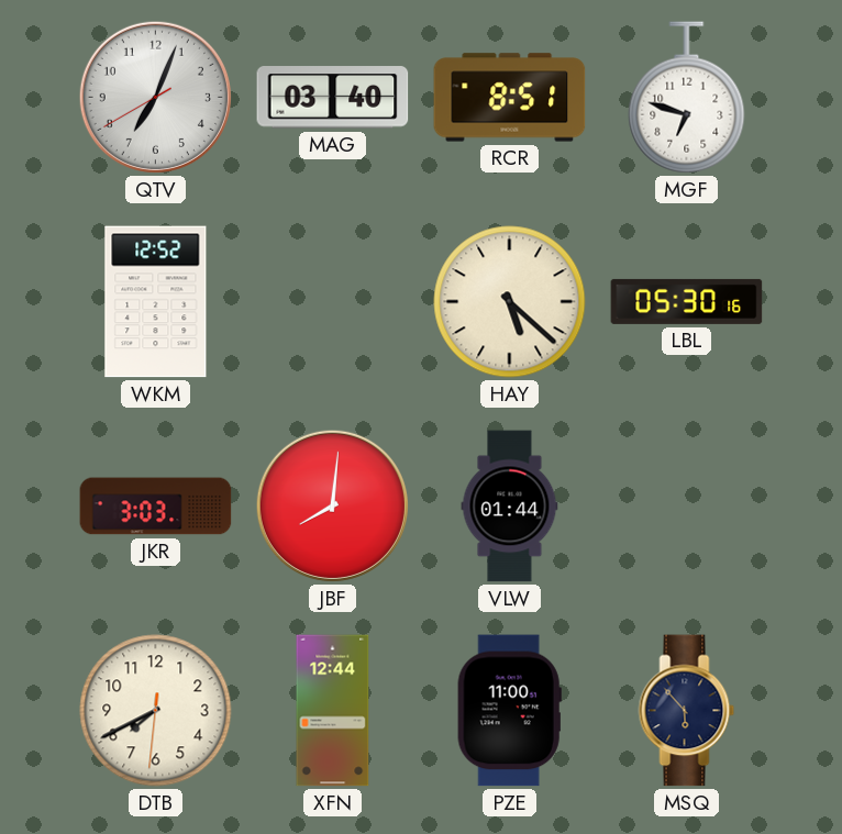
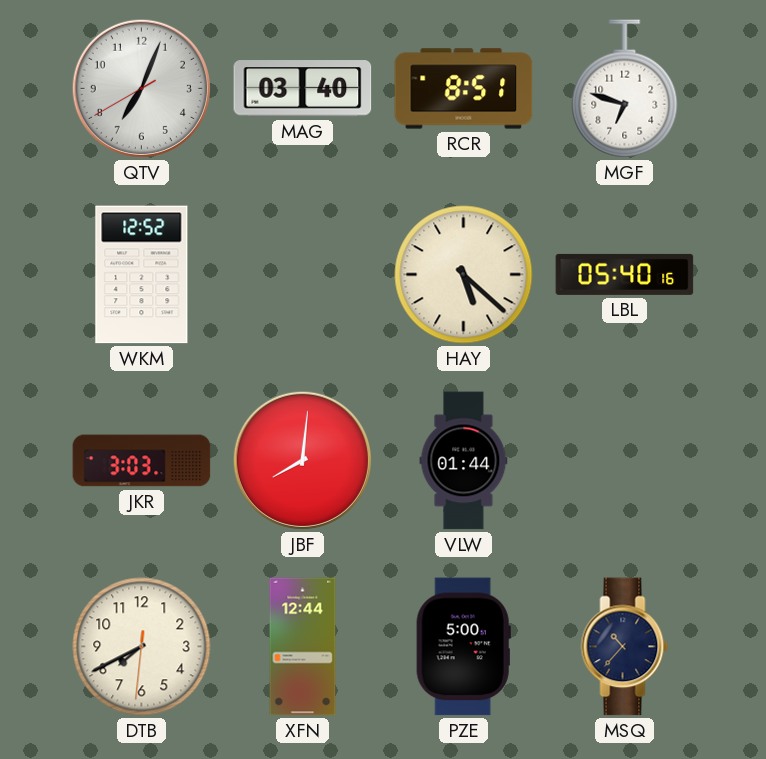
LBL: 05:30 -> 05:40
PZE: 11:00 -> 5:00
MSQ: 5:53 -> 10:37
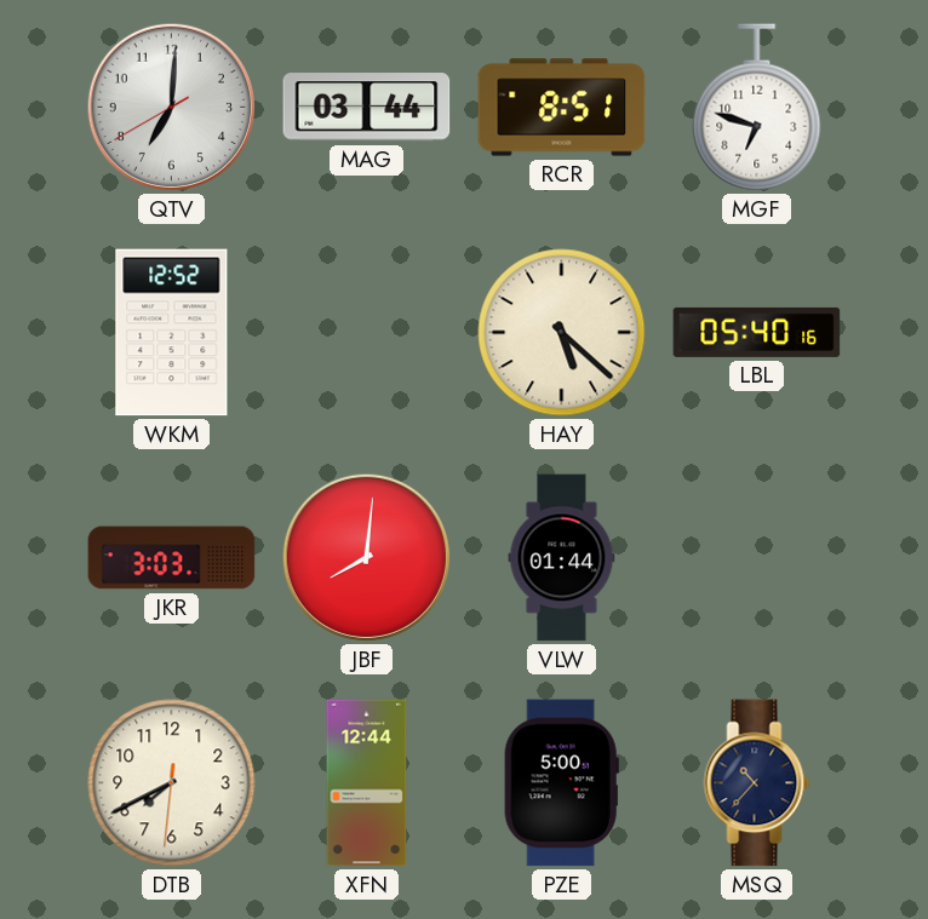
QTV: 7:03 -> 7:00
MAG: 03:40 -> 03:44
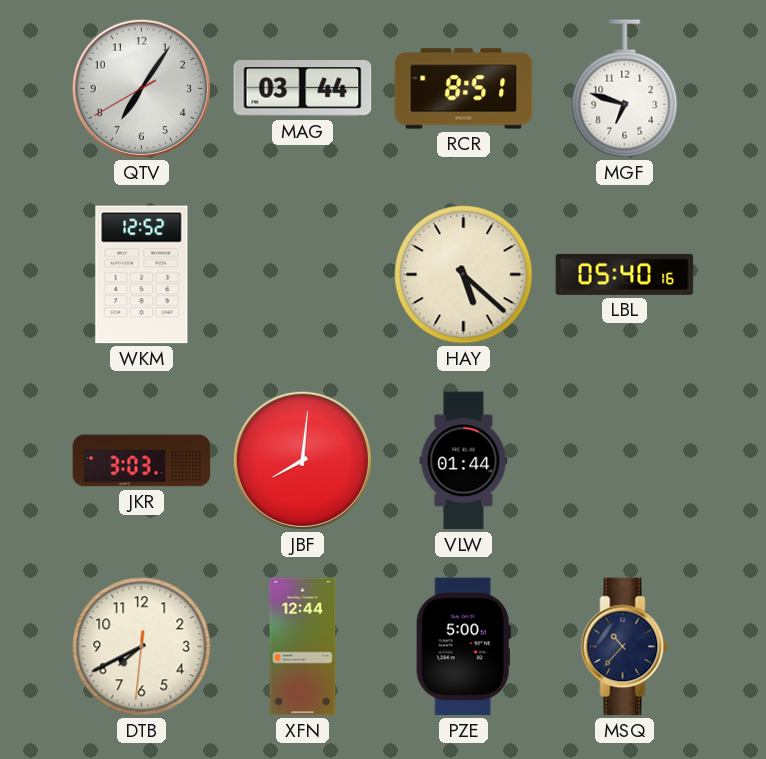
QTV: 7:00 -> 7:05
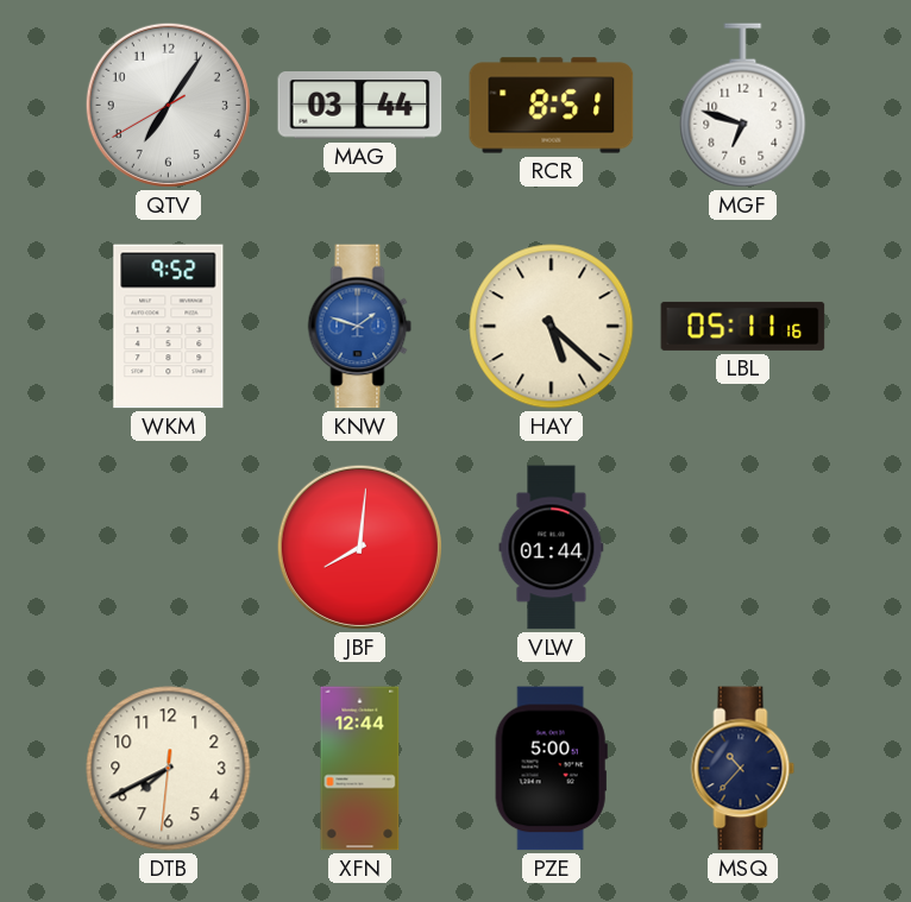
WKM: 12:52 -> 9:52
KNW: none -> 1:48
LBL: 05:40 -> 05:11
JKR: 3:03 -> none
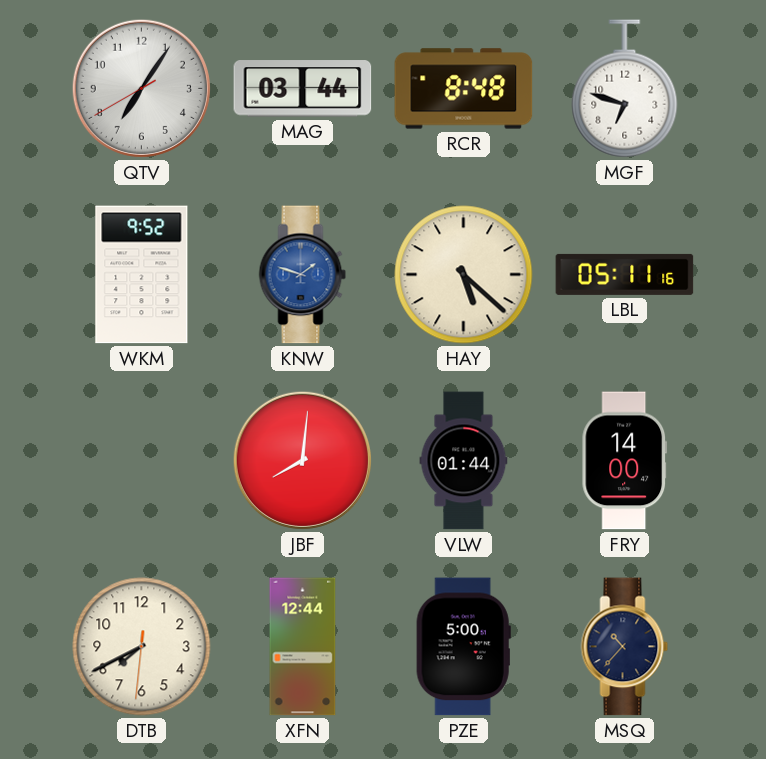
RCR: 8:51 -> 8:48
FRY: none -> 14:00
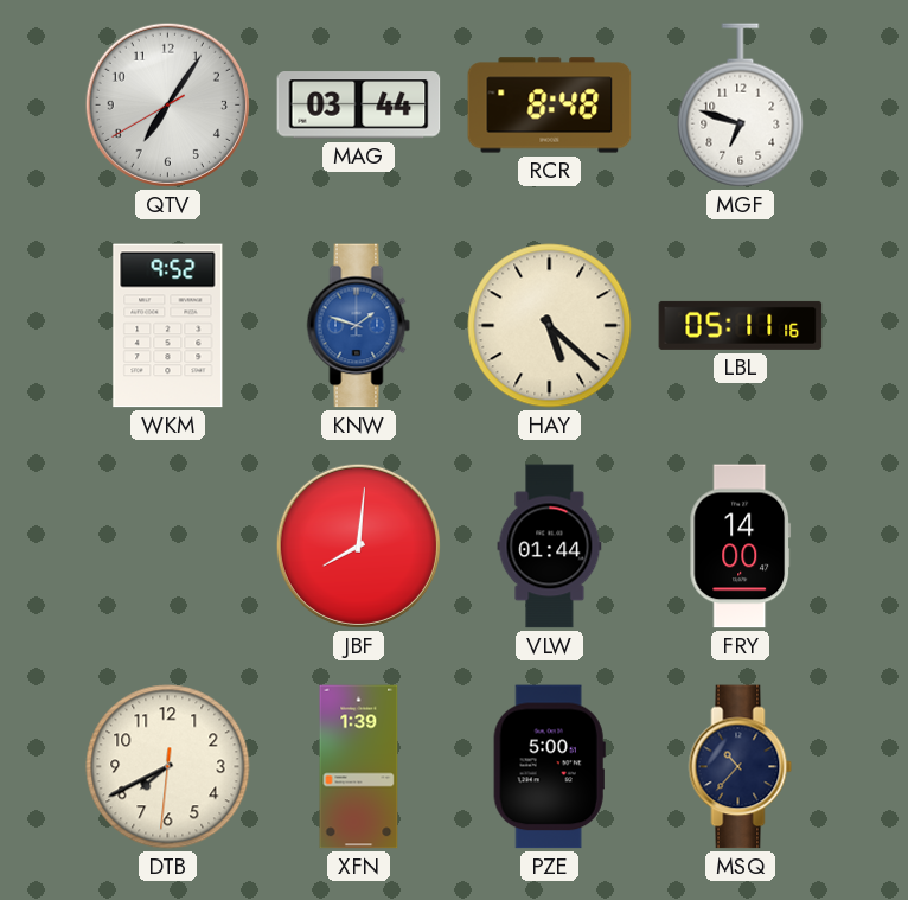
XFN: 12:44 -> 1:39
